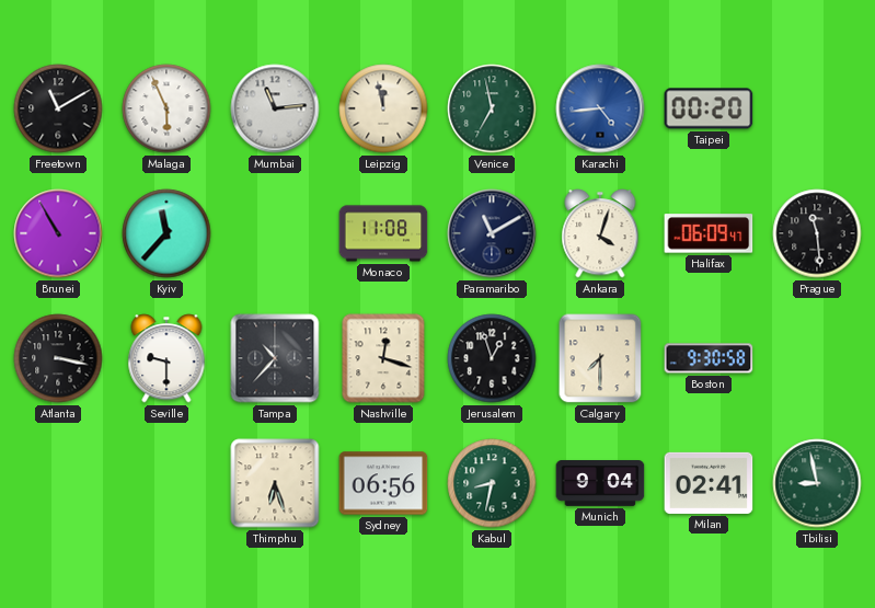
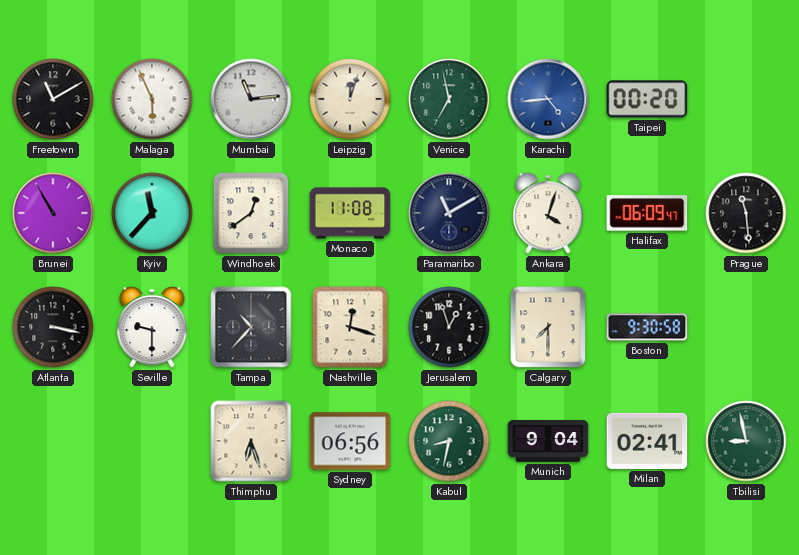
Leipzig: 11:58 -> 12:03
Windhoek: none -> 12:39
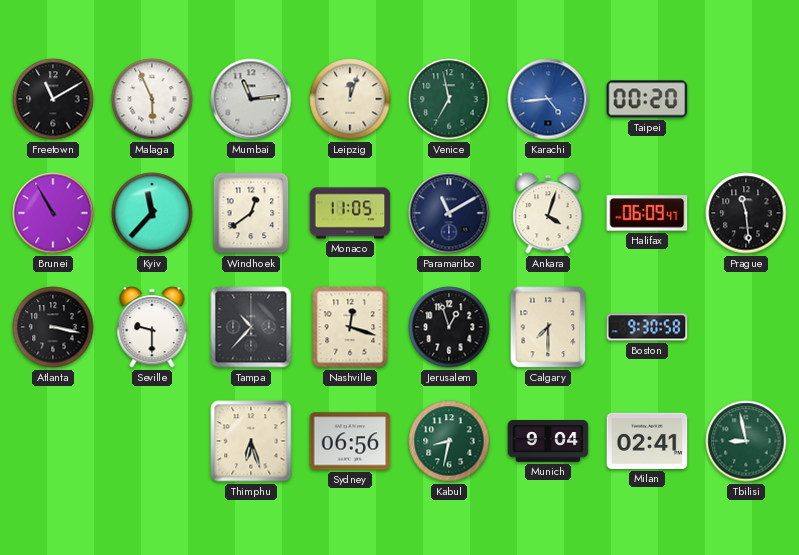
Monaco: 11:08 -> 11:05
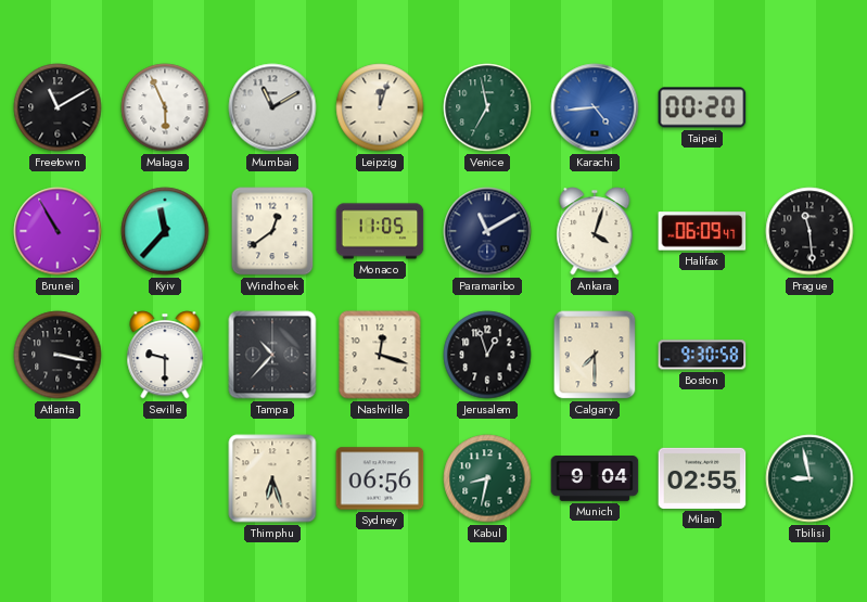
Mumbai: 11:14 -> 11:10
Milan: 02:41 -> 02:55
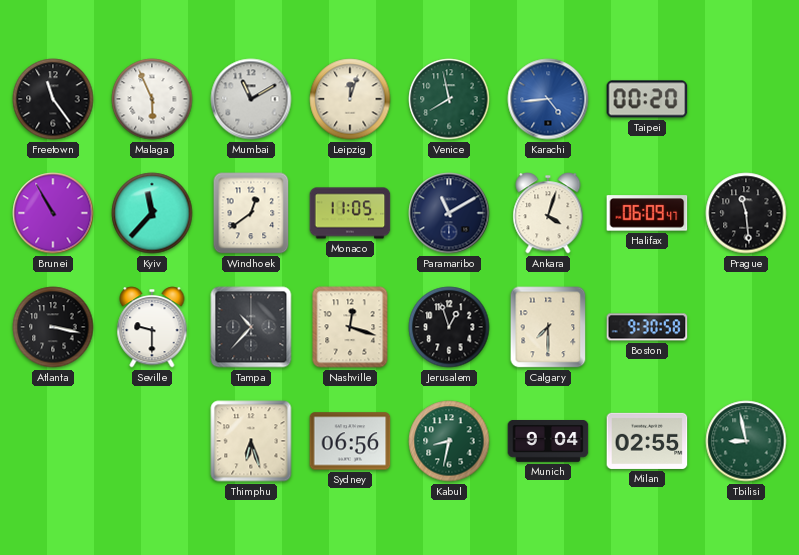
Freetown: 11:10 -> 11:24
Venice: 6:58 -> 7:58
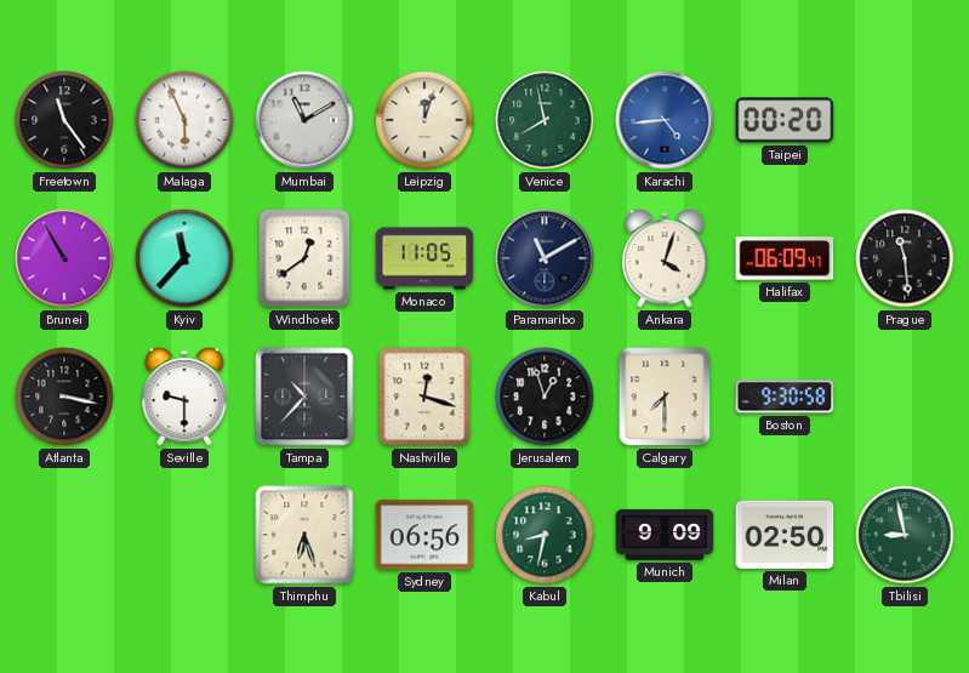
Munich: 9:04 -> 9:09
Milan: 02:55 -> 02:50
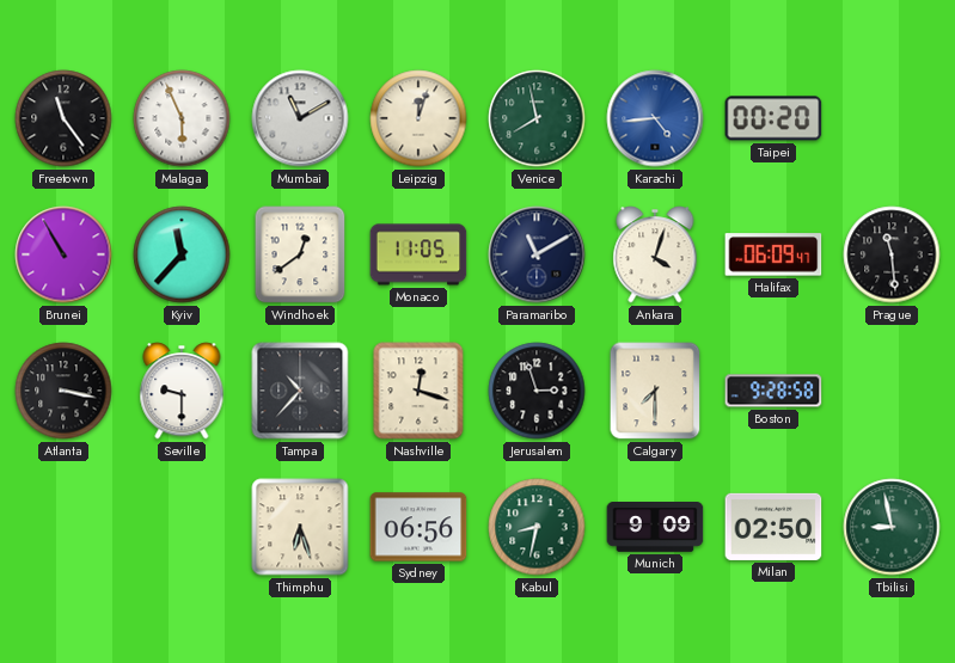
Jerusalem: 12:57 -> 2:57
Boston: 9:30 -> 9:28
